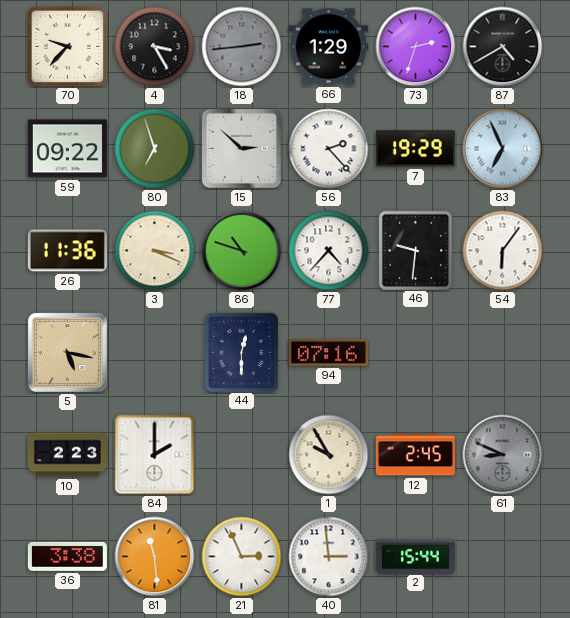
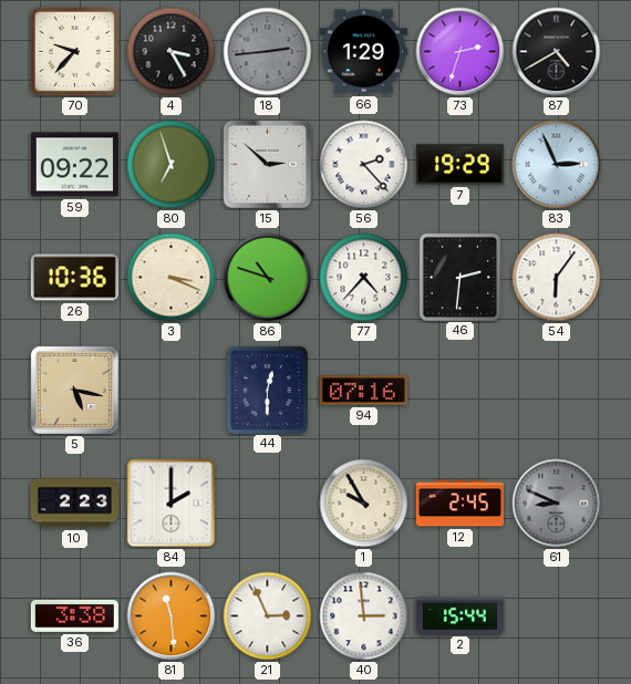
83: 6:56 -> 2:56
26: 11:36 -> 10:36
46: 9:31 -> 2:31
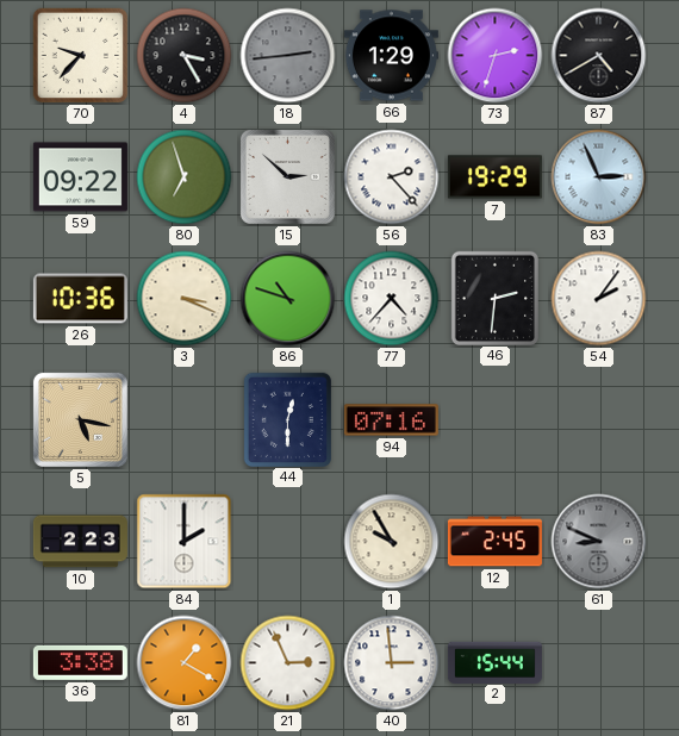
54: 6:06 -> 2:06
81: 11:29 -> 1:20
